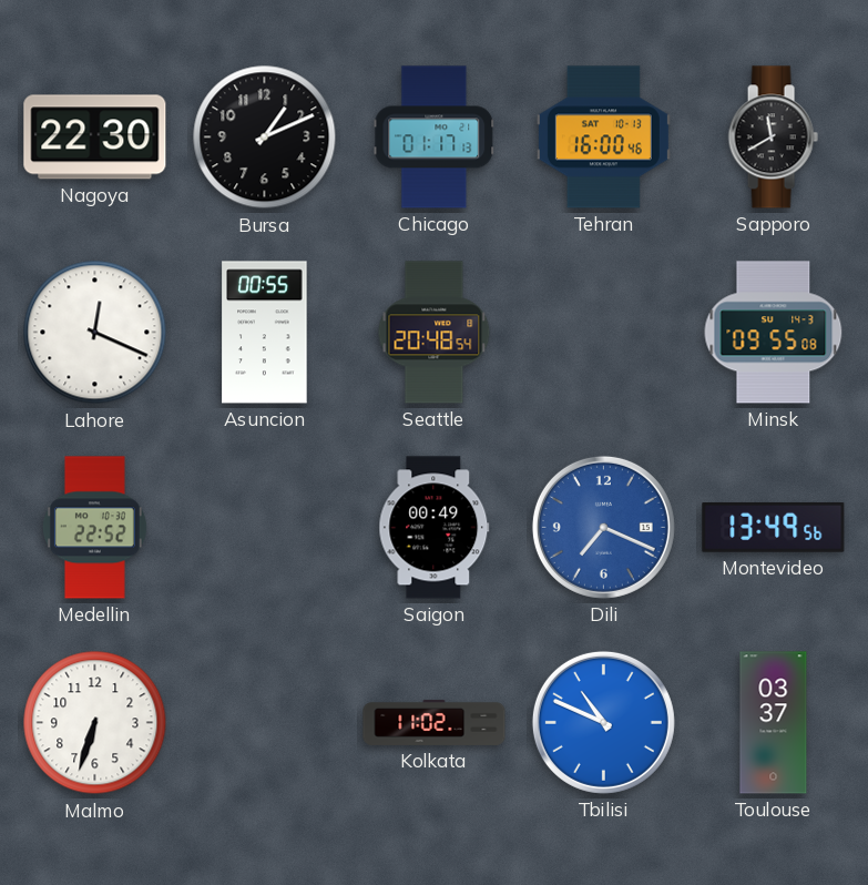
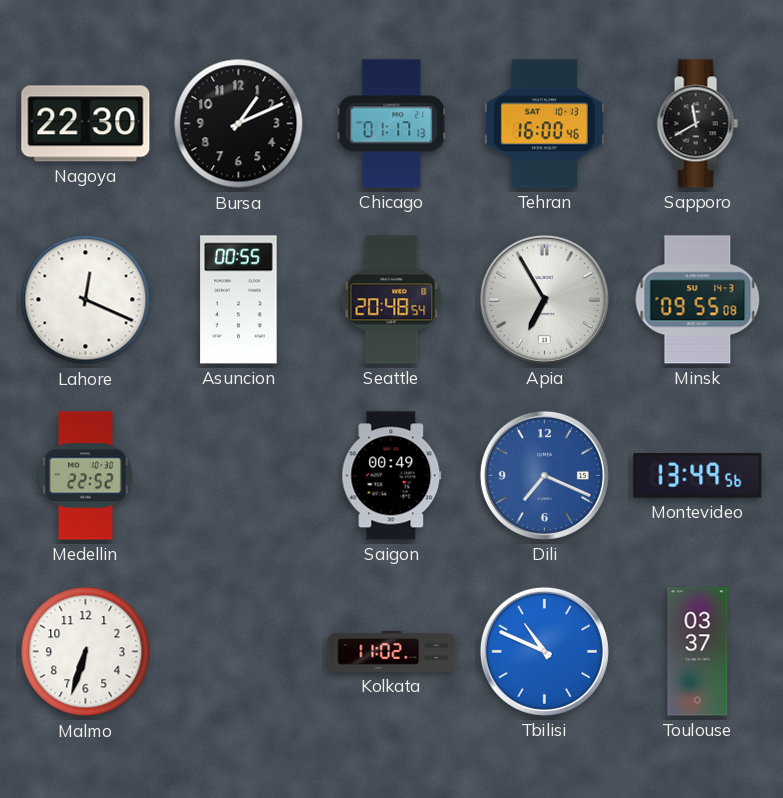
Apia: none -> 6:55
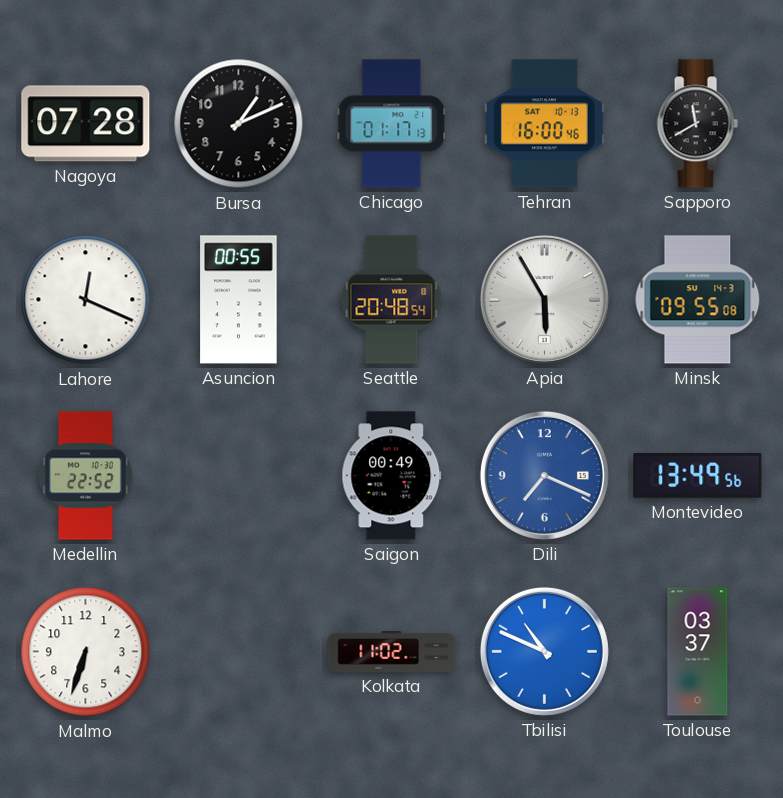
Nagoya: 22:30 -> 07:28
Apia: 6:55 -> 5:55
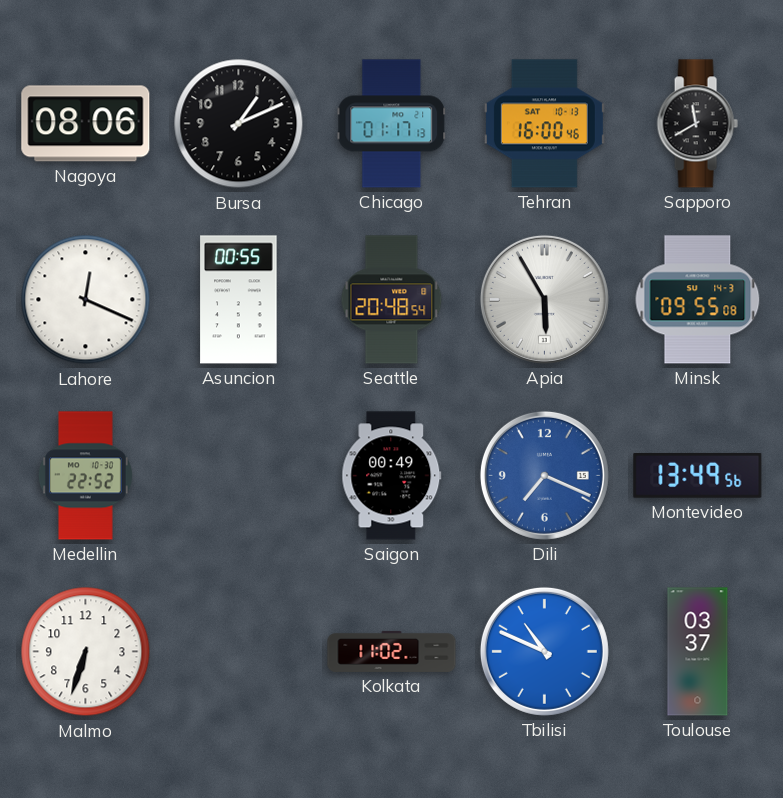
Nagoya: 07:28 -> 08:06
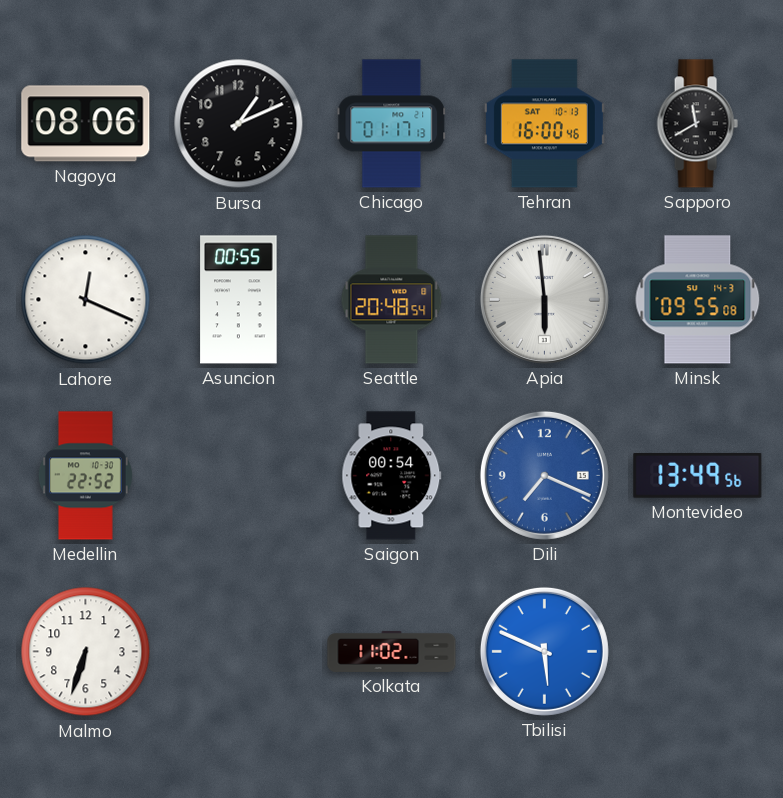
Apia: 5:55 -> 5:59
Saigon: 00:49 -> 00:54
Tbilisi: 10:49 -> 5:49
Toulouse: 03:37 -> none
